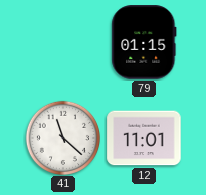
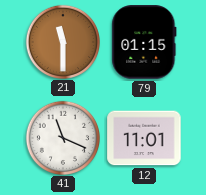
21: none -> 11:30
41: 11:22 -> 11:19
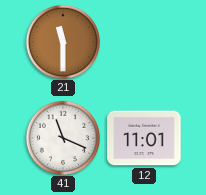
79: 01:15 -> none
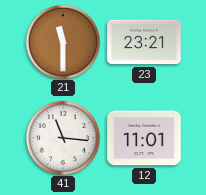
23: none -> 23:21
41: 11:19 -> 11:16
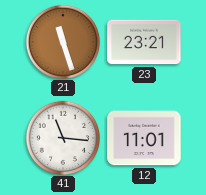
21: 11:30 -> 11:27
